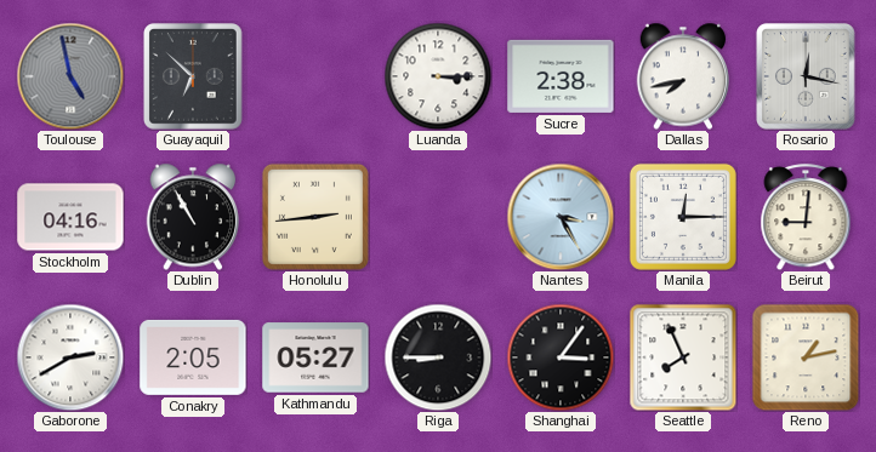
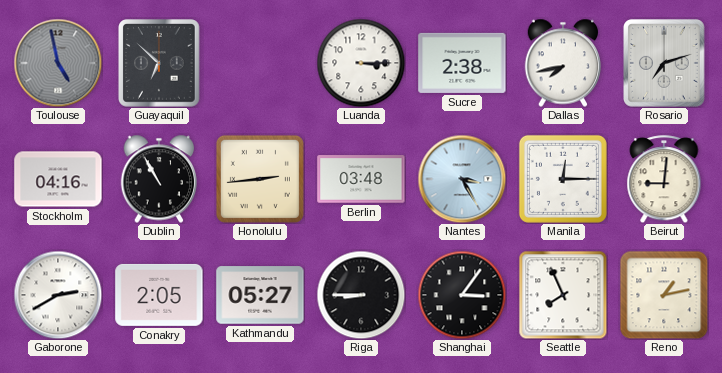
Rosario: 12:17 -> 7:12
Berlin: none -> 03:48
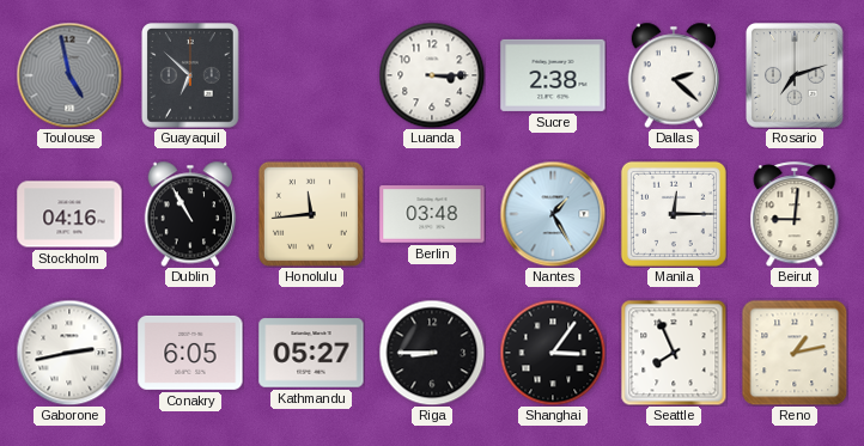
Dallas: 7:43 -> 2:22
Honolulu: 2:44 -> 11:44
Nantes: 3:25 -> 1:25
Gaborone: 2:40 -> 2:43
Conakry: 2:05 -> 6:05
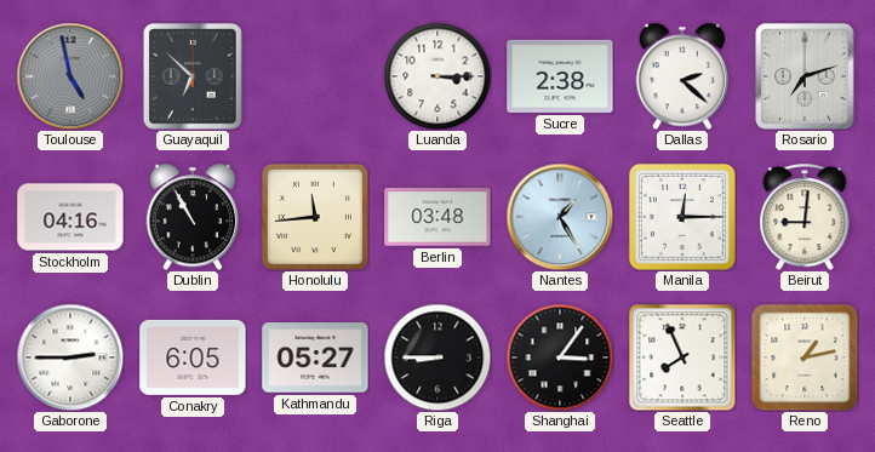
Gaborone: 2:43 -> 2:45
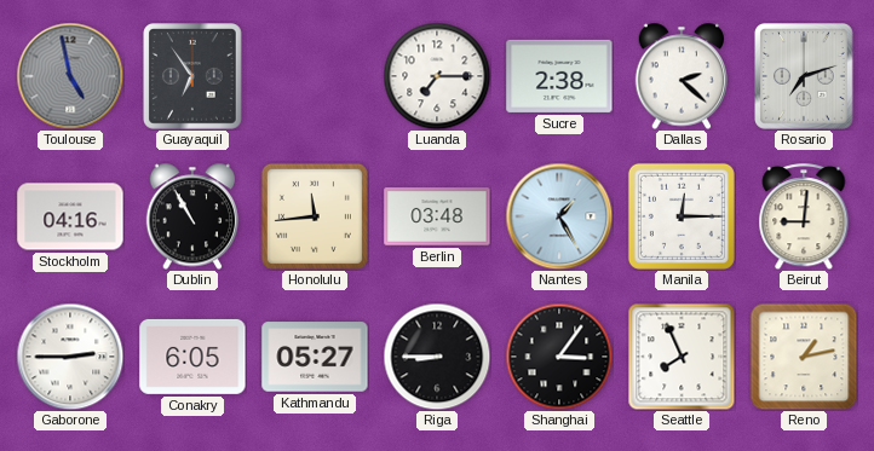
Guayaquil: 6:52 -> 6:54
Luanda: 3:15 -> 7:15
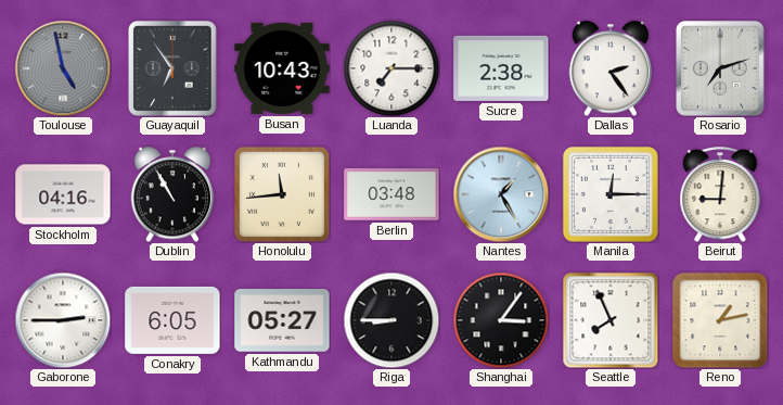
Busan: none -> 10:43
Dallas: 2:22 -> 2:24
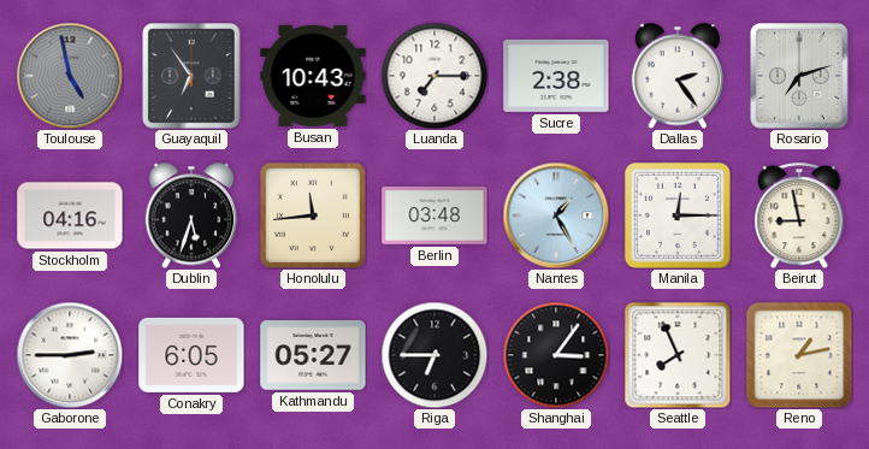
Dublin: 10:55 -> 5:33
Beirut: 9:01 -> 8:58
Riga: 8:45 -> 6:45
